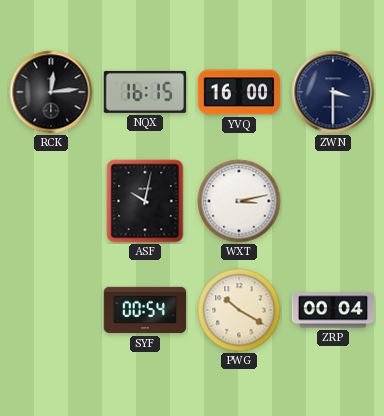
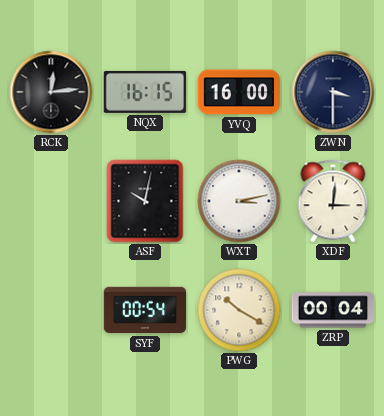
XDF: none -> 3:01
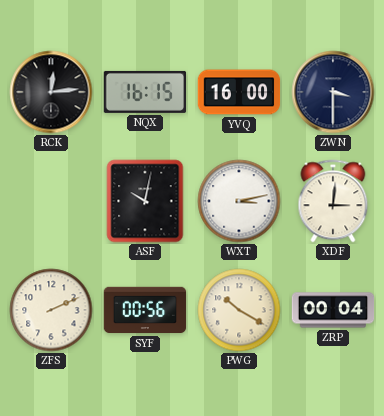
ZFS: none -> 2:11
SYF: 00:54 -> 00:56
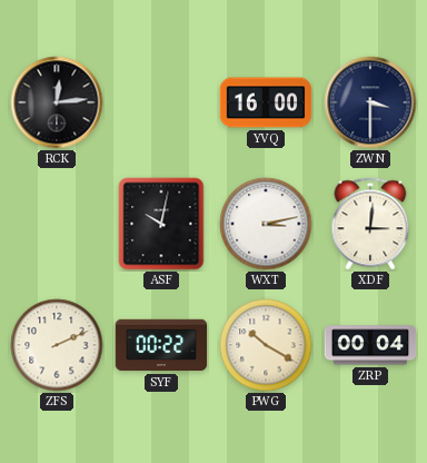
NQX: 16:15 -> none
SYF: 00:56 -> 00:22
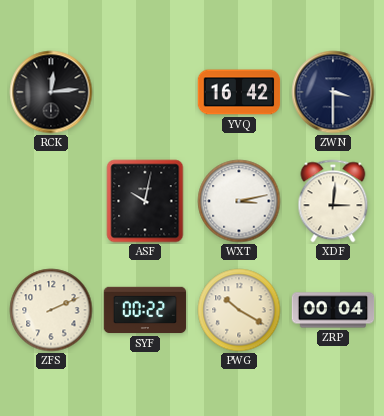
YVQ: 16:00 -> 16:42
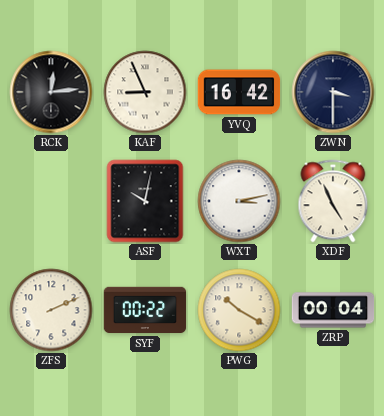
KAF: none -> 8:56
XDF: 3:01 -> 4:56
